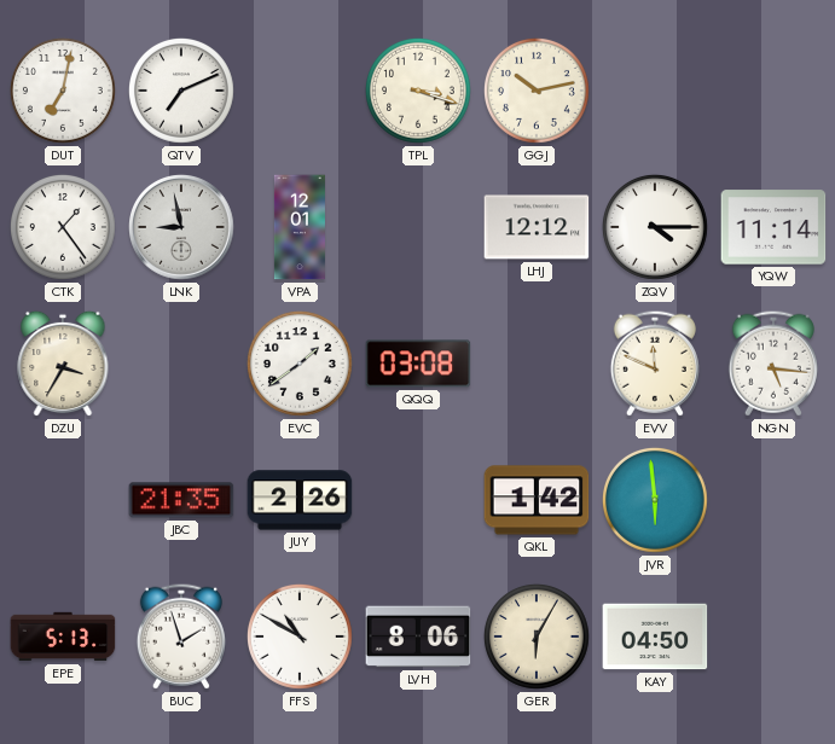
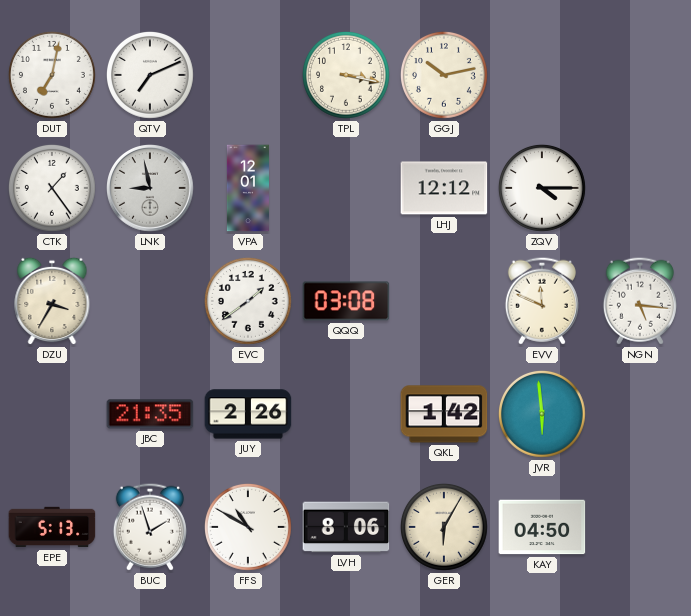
TPL: 3:18 -> 3:17
YQW: 11:14 -> none
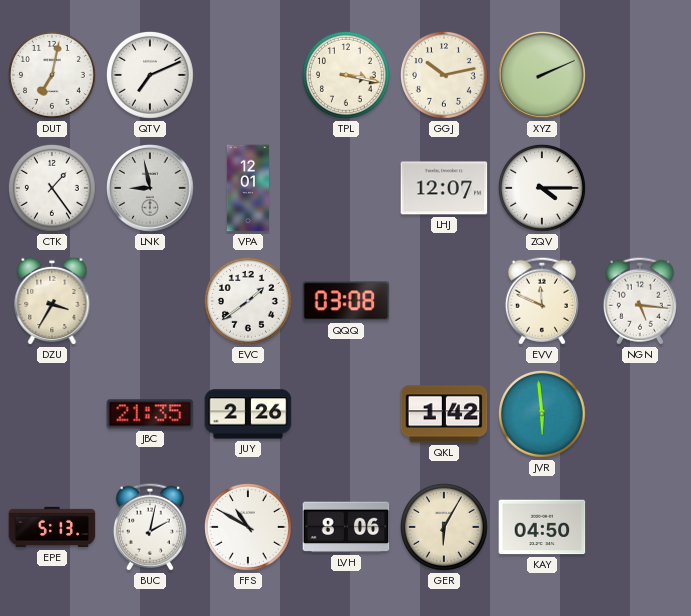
XYZ: none -> 2:11
LHJ: 12:12 -> 12:07
BUC: 1:57 -> 2:02
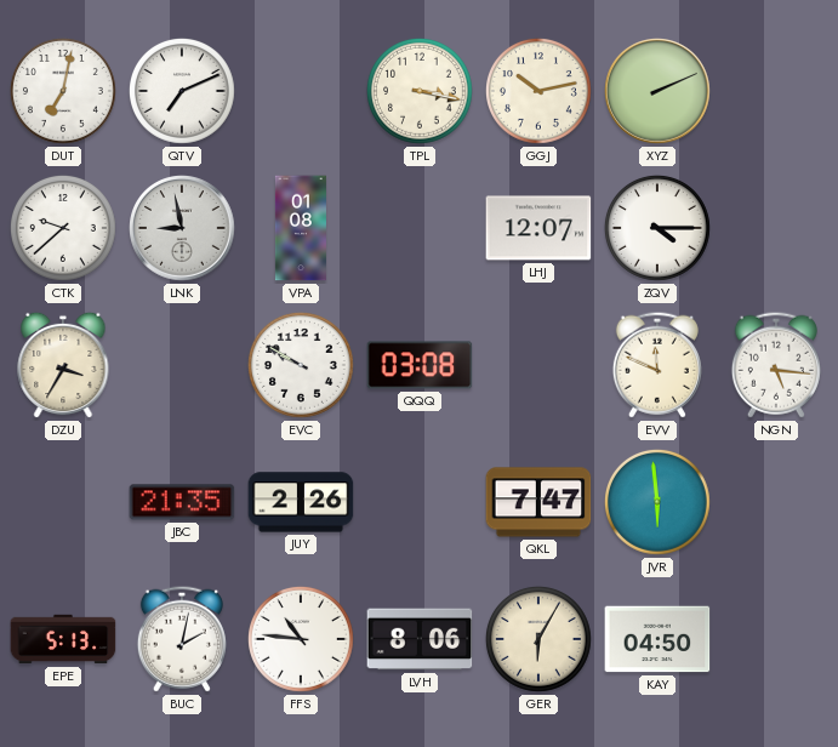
CTK: 1:24 -> 9:38
VPA: 12:01 -> 01:08
EVC: 1:39 -> 9:50
QKL: 1:42 -> 7:47
FFS: 10:50 -> 10:46
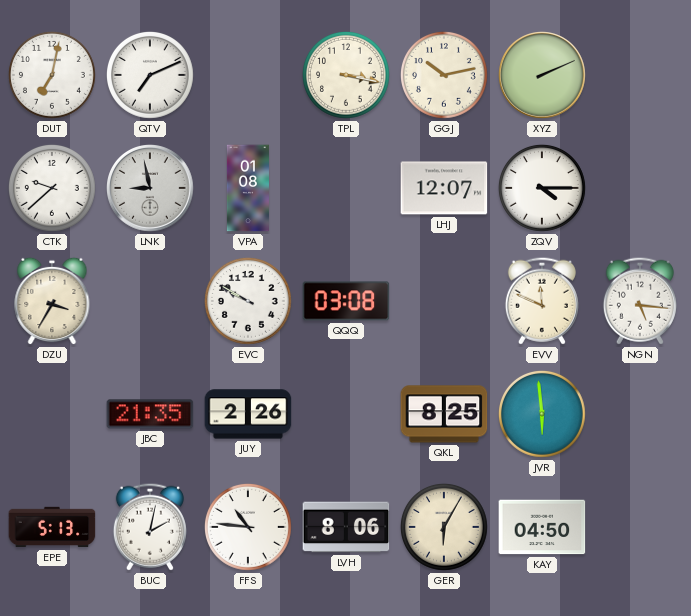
QKL: 7:47 -> 8:25
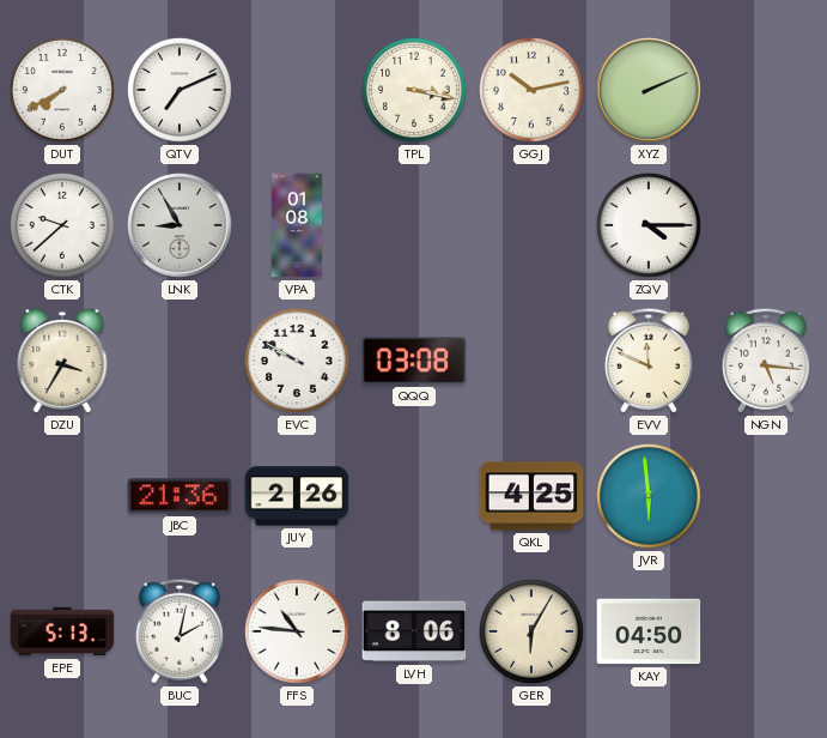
DUT: 7:02 -> 7:40
LNK: 8:58 -> 8:55
LHJ: 12:07 -> none
JBC: 21:35 -> 21:36
QKL: 8:25 -> 4:25
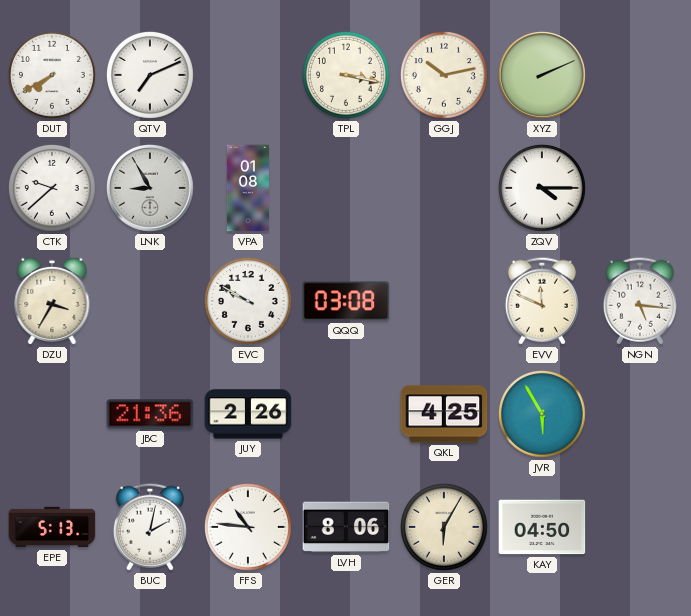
JVR: 5:59 -> 5:55
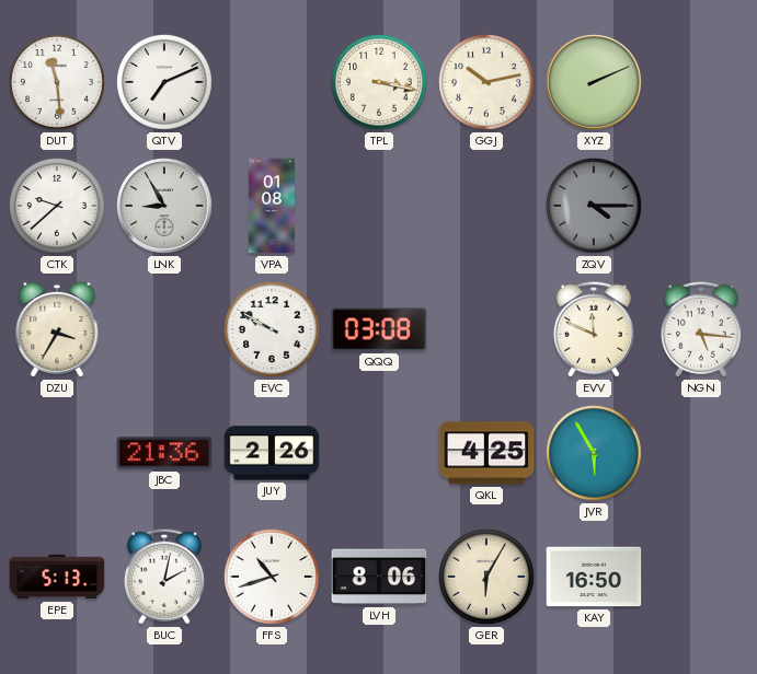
DUT: 7:40 -> 11:29
ZQV dial: white -> grey
FFS: 10:46 -> 10:42
KAY: 04:50 -> 16:50
